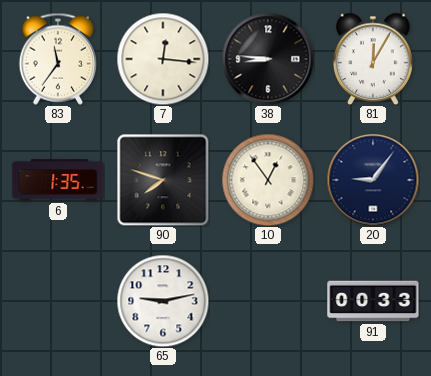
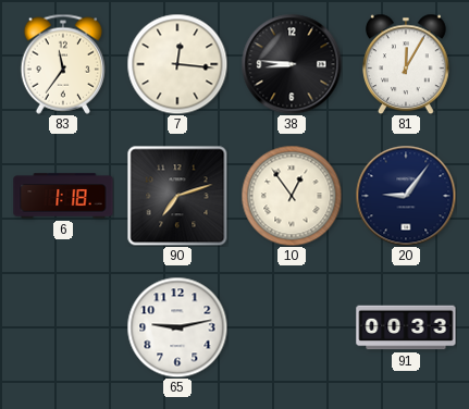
6: 1:35 -> 1:18
90: 7:48 -> 7:12
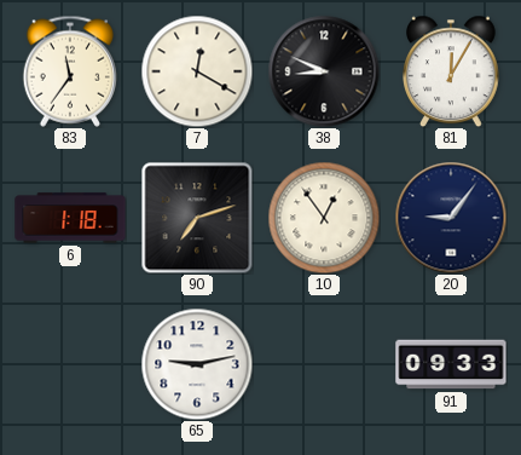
7: 12:16 -> 12:20
38: 8:46 -> 8:49
91: 00:33 -> 09:33
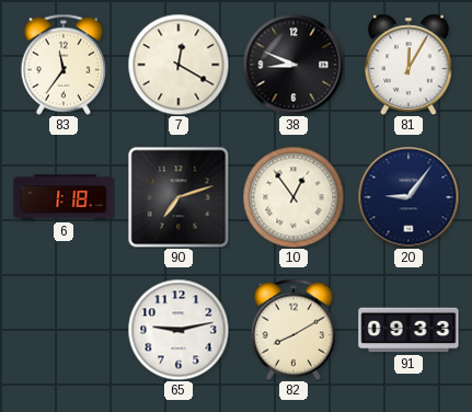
82: none -> 8:10
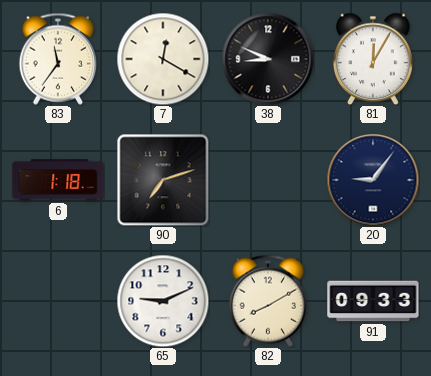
10: 12:54 -> none
65: 9:13 -> 9:11
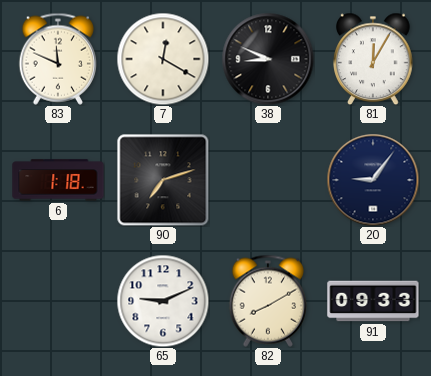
83: 11:36 -> 11:49
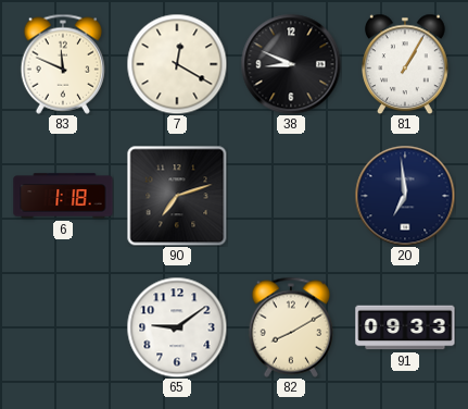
81: 12:05 -> 1:05
20: 9:06 -> 6:59
65: 9:11 -> 9:09
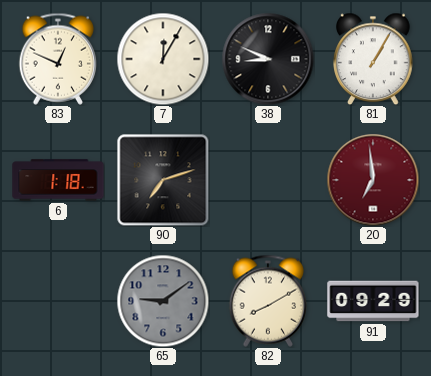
83: 11:49 -> 12:49
7: 12:20 -> 12:05
20 dial: navy -> burgundy
65 dial: white -> grey
91: 09:33 -> 09:29
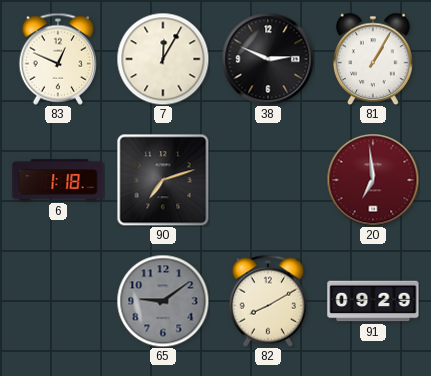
38: 8:49 -> 2:49
